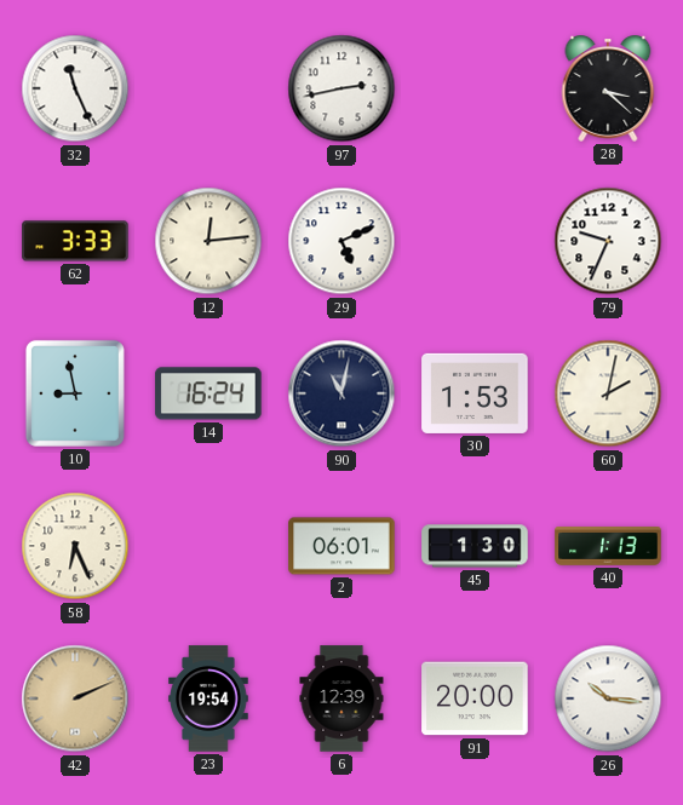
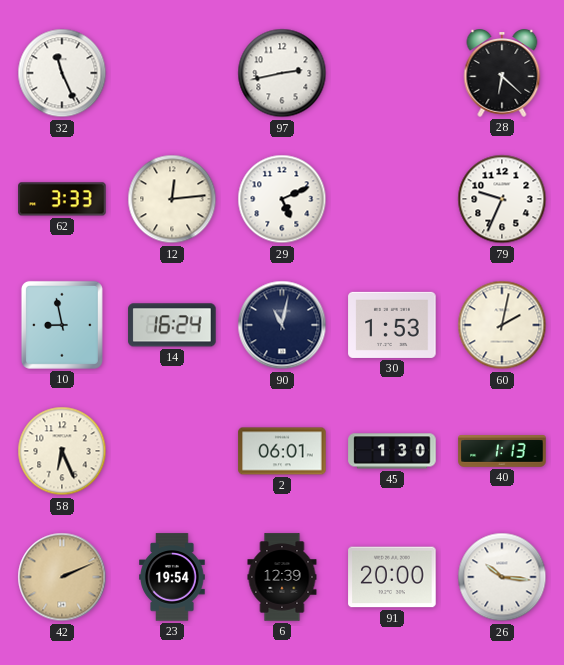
28: 3:22 -> 6:22
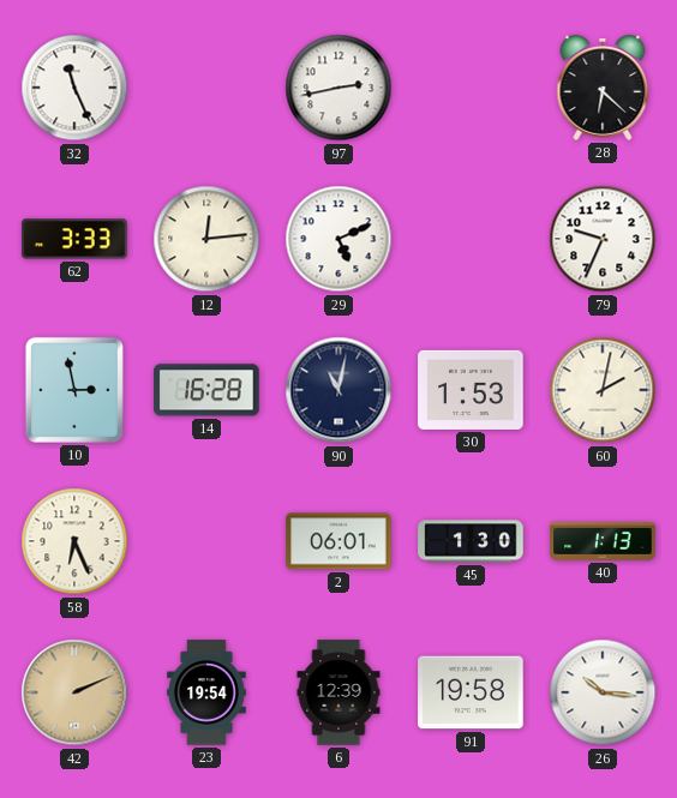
10: 8:58 -> 2:58
14: 16:24 -> 16:28
91: 20:00 -> 19:58
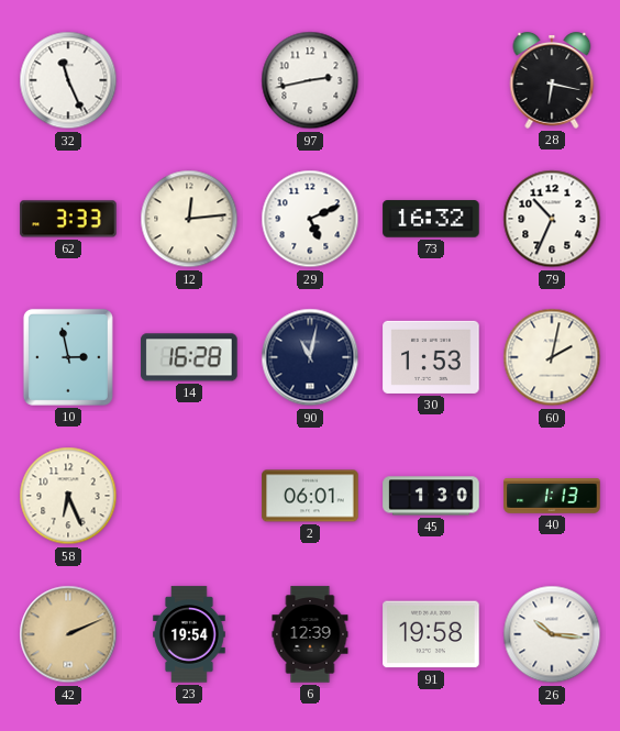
28: 6:22 -> 6:17
73: none -> 16:32
79: 9:34 -> 10:34
